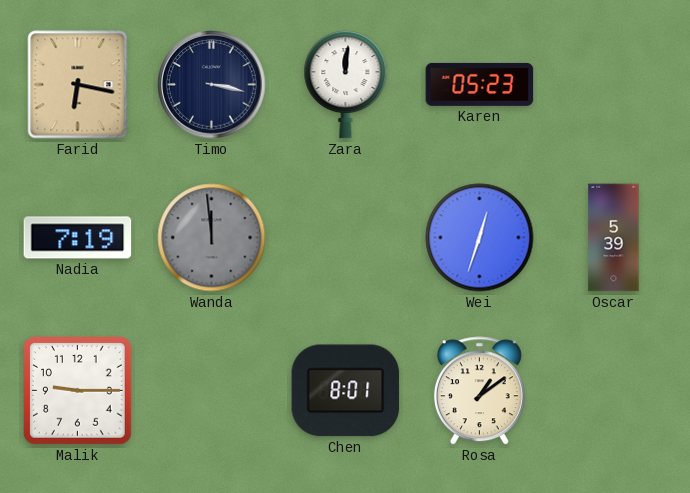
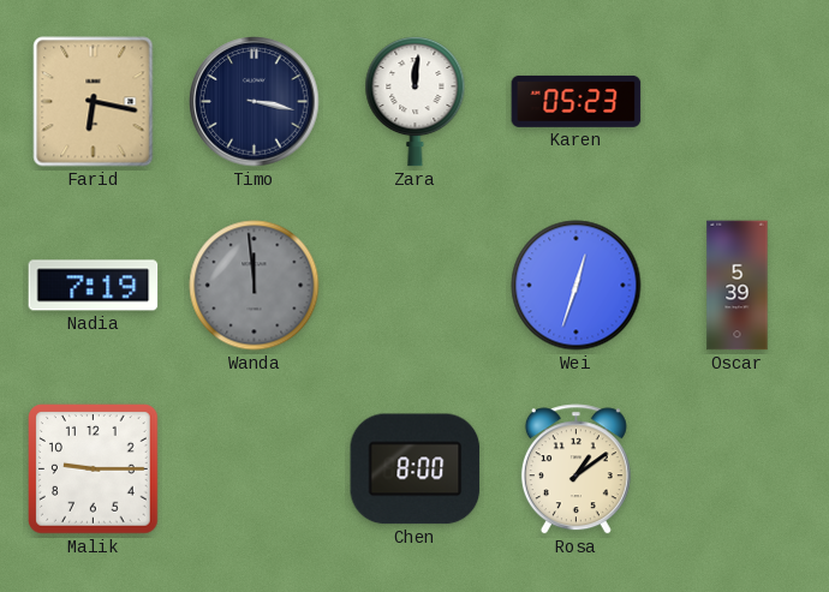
Chen: 8:01 -> 8:00
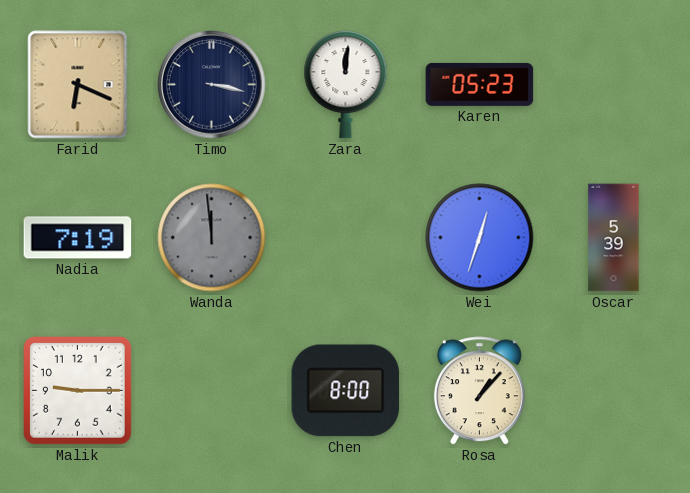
Farid: 6:17 -> 6:19
Rosa: 1:09 -> 1:07
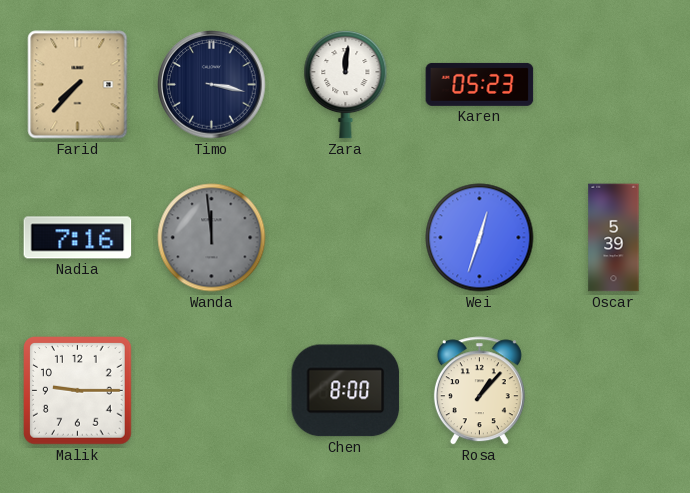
Farid: 6:19 -> 7:37
Nadia: 7:19 -> 7:16
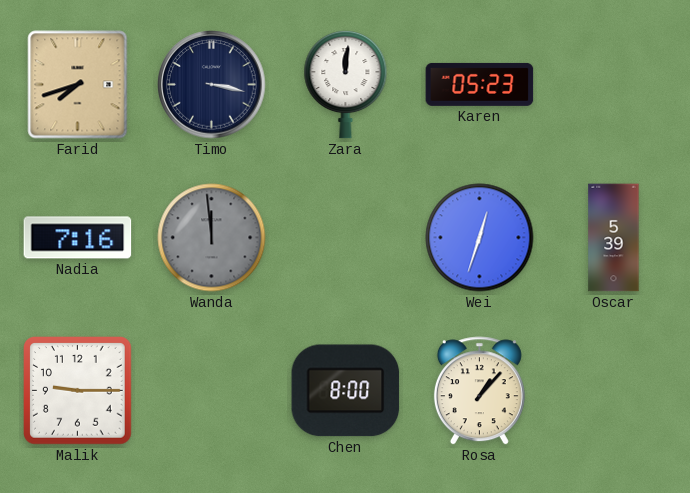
Farid: 7:37 -> 7:42
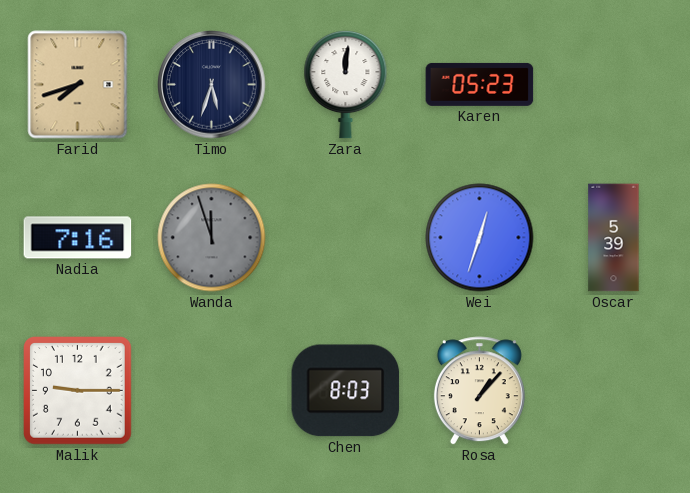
Timo: 3:17 -> 5:33
Wanda: 11:59 -> 11:57
Chen: 8:00 -> 8:03
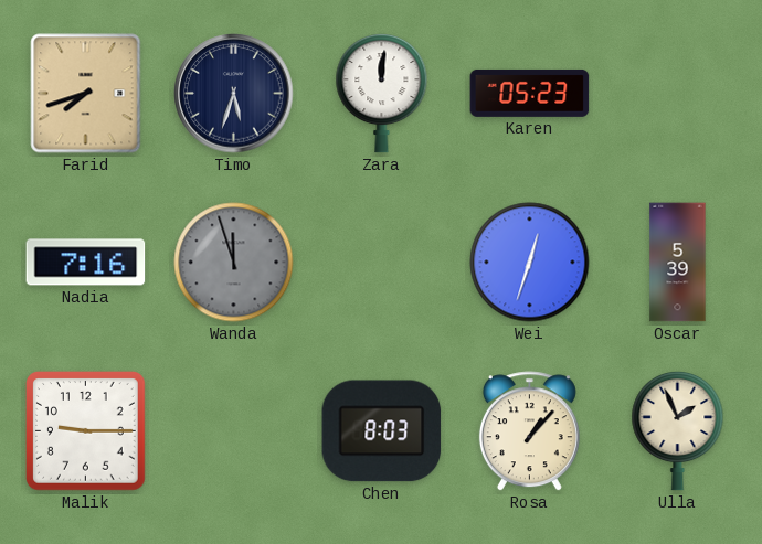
Ulla: none -> 1:56
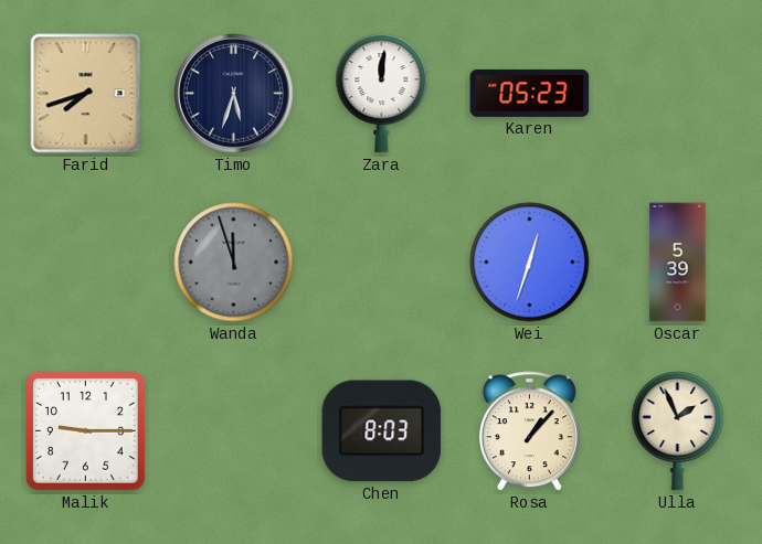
Nadia: 7:16 -> none
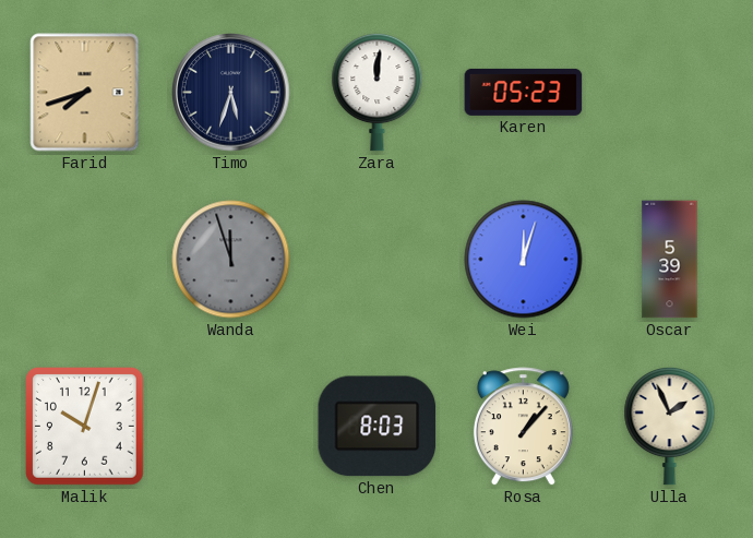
Wei: 12:33 -> 12:03
Malik: 9:15 -> 10:03
